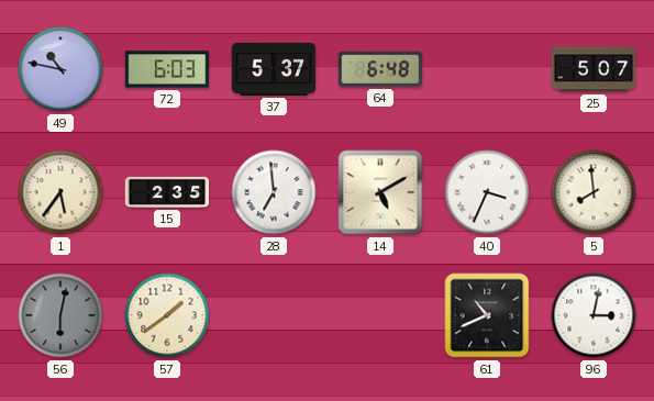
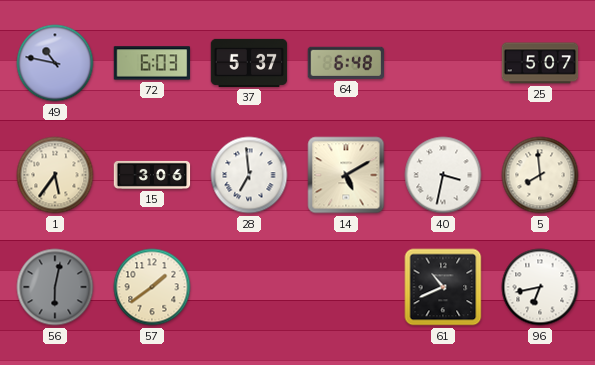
15: 2:35 -> 3:06
40: 3:34 -> 3:32
96: 3:02 -> 6:43
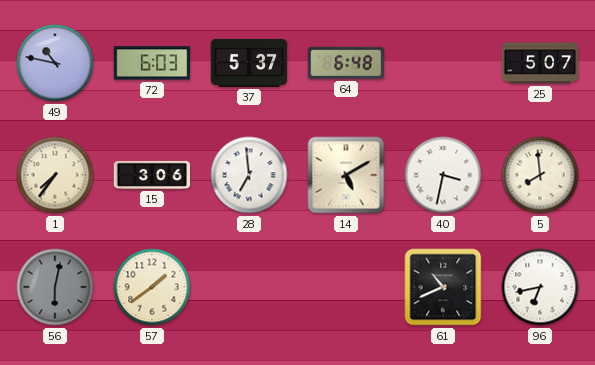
1: 5:36 -> 7:36
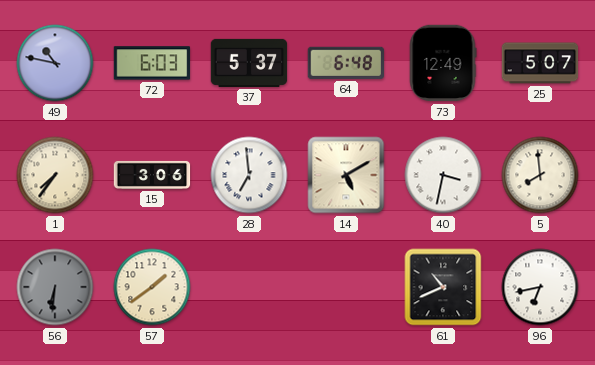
73: none -> 12:49
56: 6:02 -> 6:31
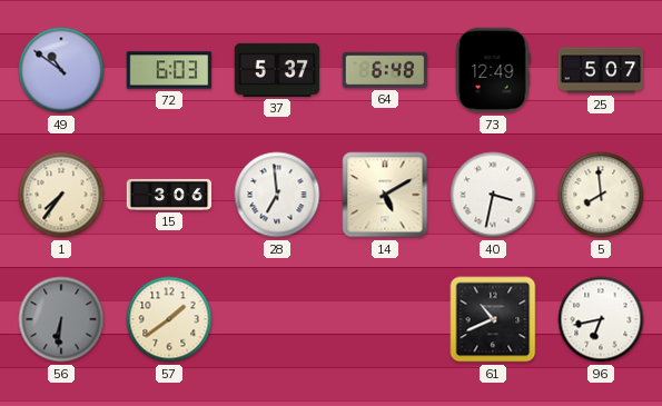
49: 10:47 -> 10:51
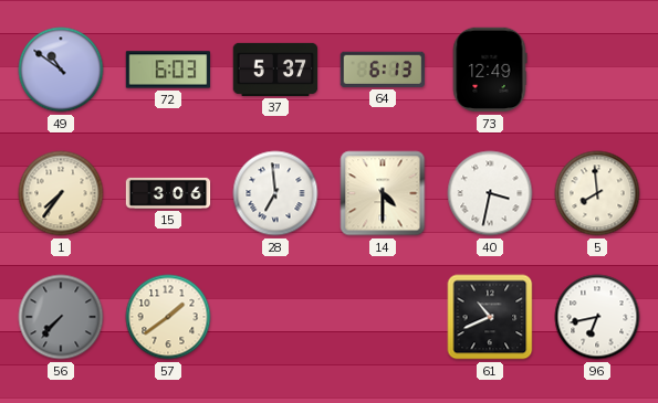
64: 6:48 -> 6:13
25: 5:07 -> none
14: 5:10 -> 4:30
56: 6:31 -> 7:37
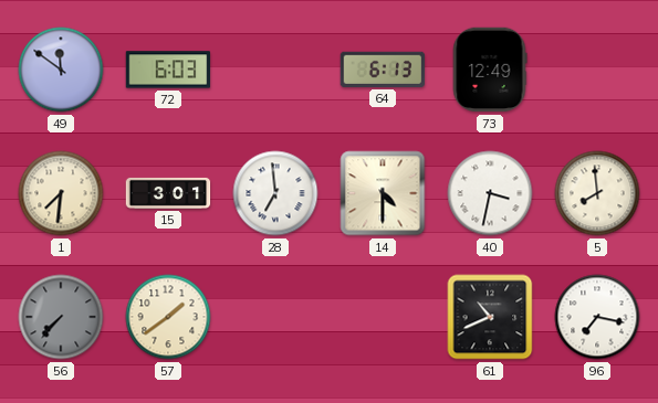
49: 10:51 -> 11:51
37: 5:37 -> none
1: 7:36 -> 7:31
15: 3:06 -> 3:01
96: 6:43 -> 7:17
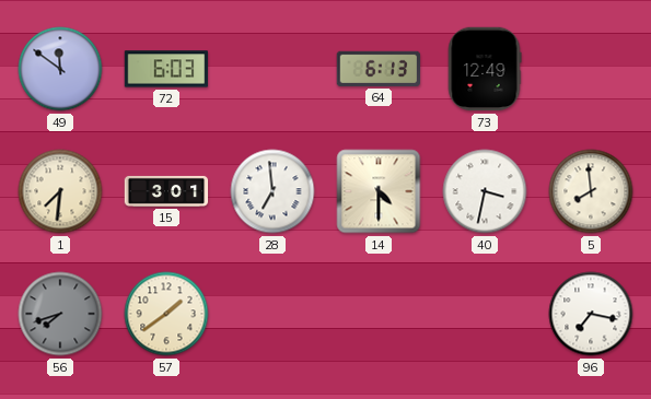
56: 7:37 -> 7:42
61: 10:41 -> none
